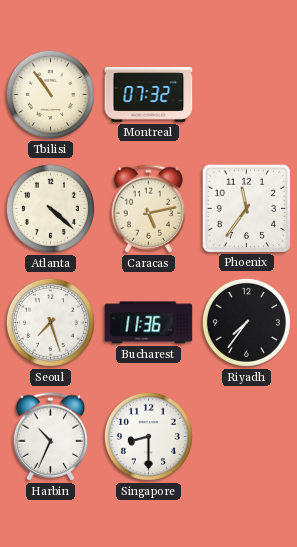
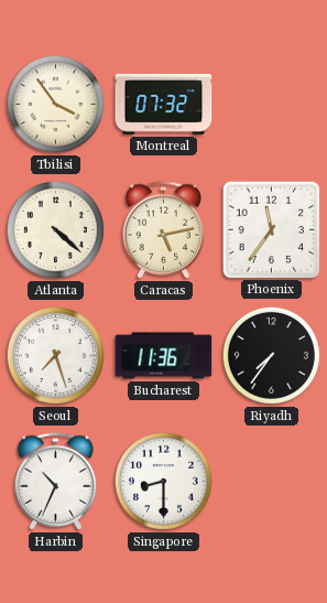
Tbilisi: 10:54 -> 3:54
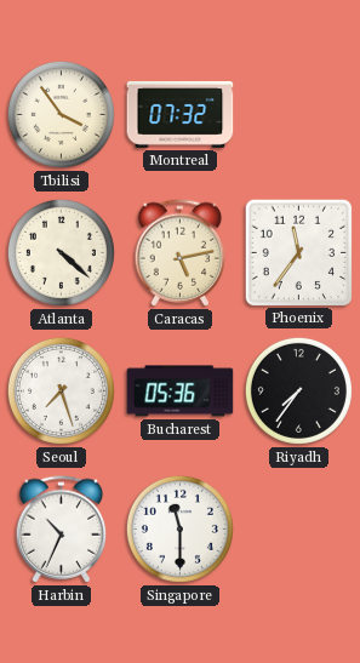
Bucharest: 11:36 -> 05:36
Singapore: 8:30 -> 11:30
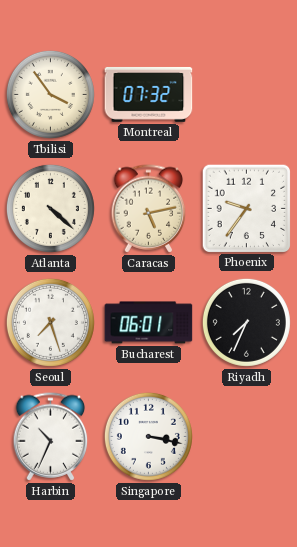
Phoenix: 11:36 -> 9:36
Bucharest: 05:36 -> 06:01
Riyadh: 7:36 -> 7:34
Singapore: 11:30 -> 3:17
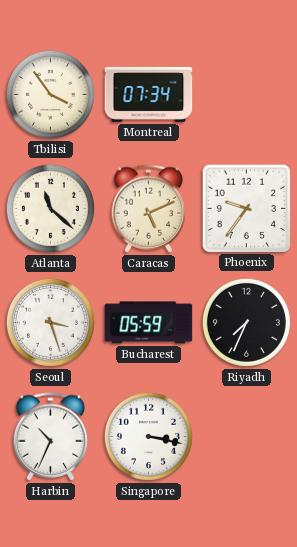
Montreal: 07:32 -> 07:34
Atlanta: 4:22 -> 11:22
Caracas: 5:13 -> 5:11
Seoul: 7:27 -> 3:27
Bucharest: 06:01 -> 05:59
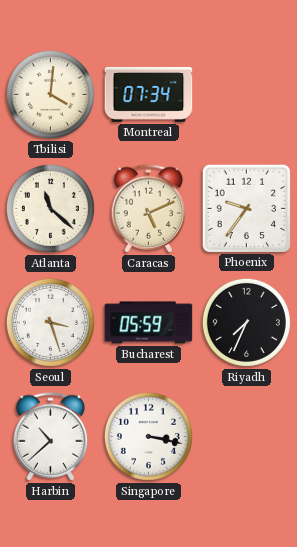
Tbilisi: 3:54 -> 4:01
Harbin: 10:34 -> 10:38
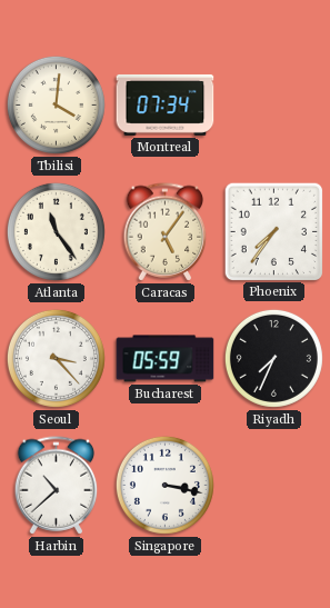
Atlanta: 11:22 -> 11:24
Caracas: 5:11 -> 5:06
Phoenix: 9:36 -> 7:36
Seoul: 3:27 -> 3:23
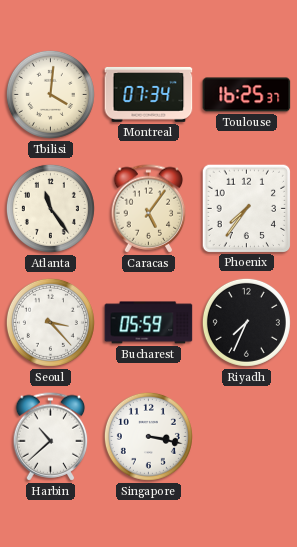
Toulouse: none -> 16:25
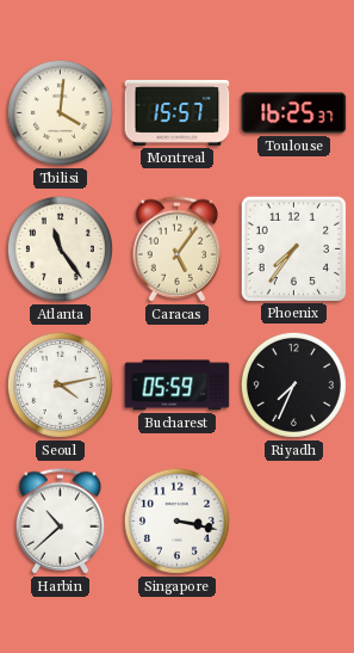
Montreal: 07:34 -> 15:57
Seoul: 3:23 -> 4:13
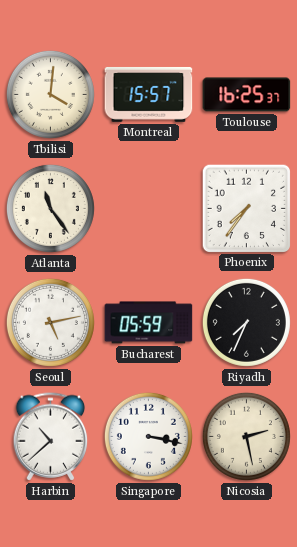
Caracas: 5:06 -> none
Seoul: 4:13 -> 5:13
Nicosia: none -> 2:28
